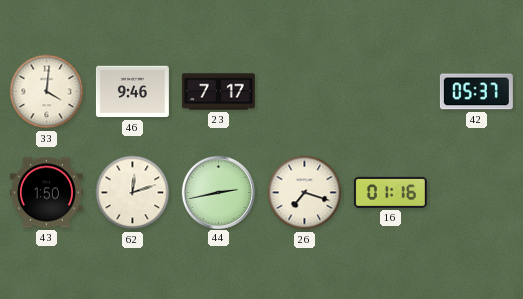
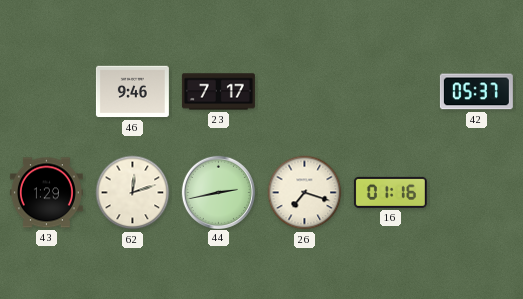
33: 4:01 -> none
43: 1:50 -> 1:29
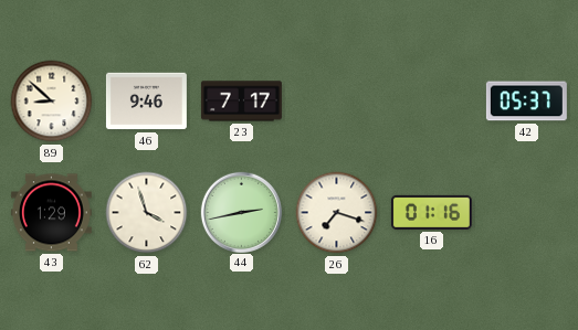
89: none -> 8:52
62: 12:12 -> 3:57
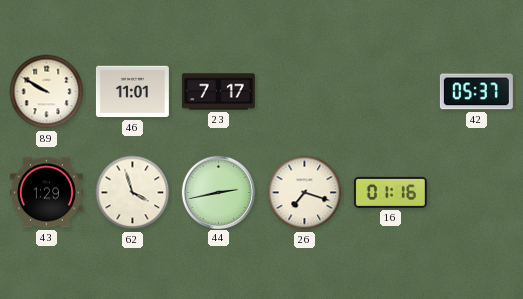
89: 8:52 -> 9:50
46: 9:46 -> 11:01
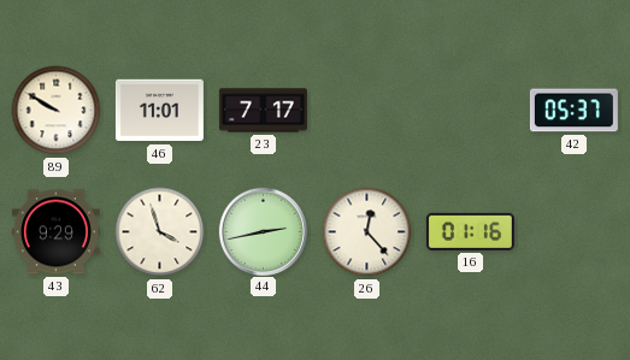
43: 1:29 -> 9:29
26: 7:18 -> 12:23
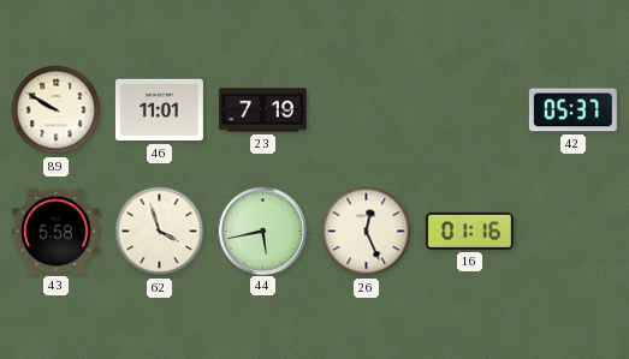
23: 7:17 -> 7:19
43: 9:29 -> 5:58
44: 2:43 -> 5:43
26: 12:23 -> 12:26
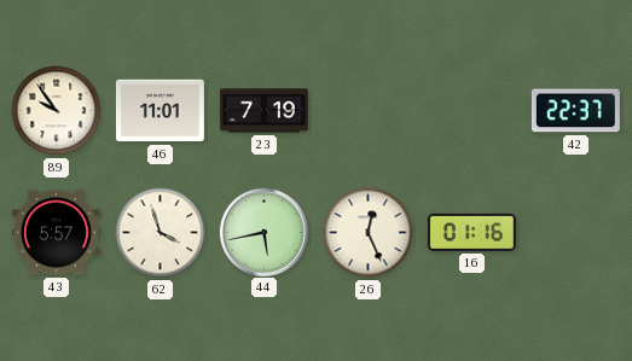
89: 9:50 -> 9:54
42: 05:37 -> 22:37
43: 5:58 -> 5:57
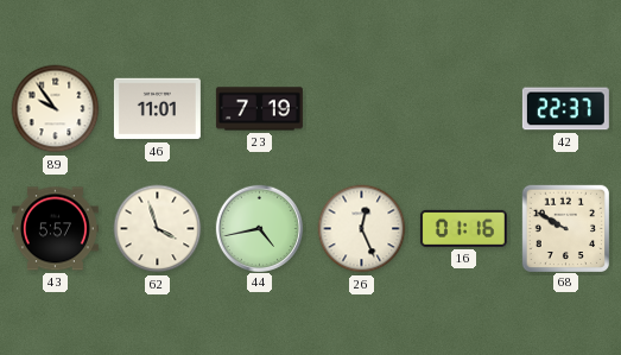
44: 5:43 -> 4:43
68: none -> 9:50
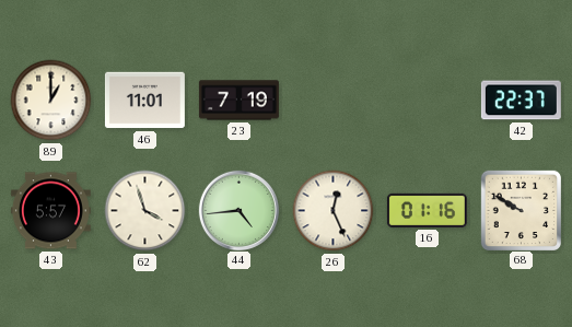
89: 9:54 -> 1:00
44: 4:43 -> 4:44
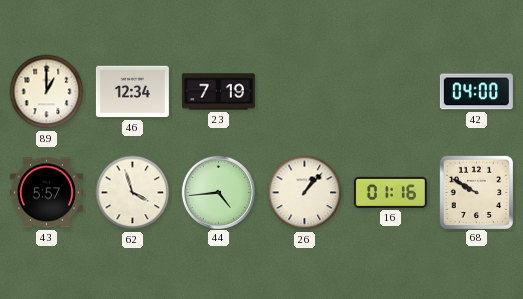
46: 11:01 -> 12:34
42: 22:37 -> 04:00
26: 12:26 -> 1:07
